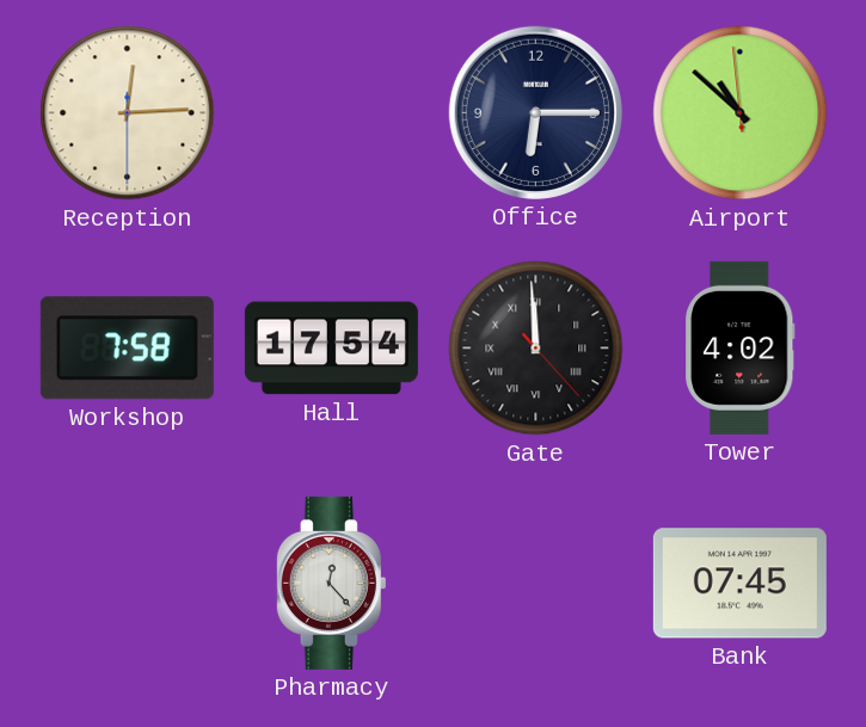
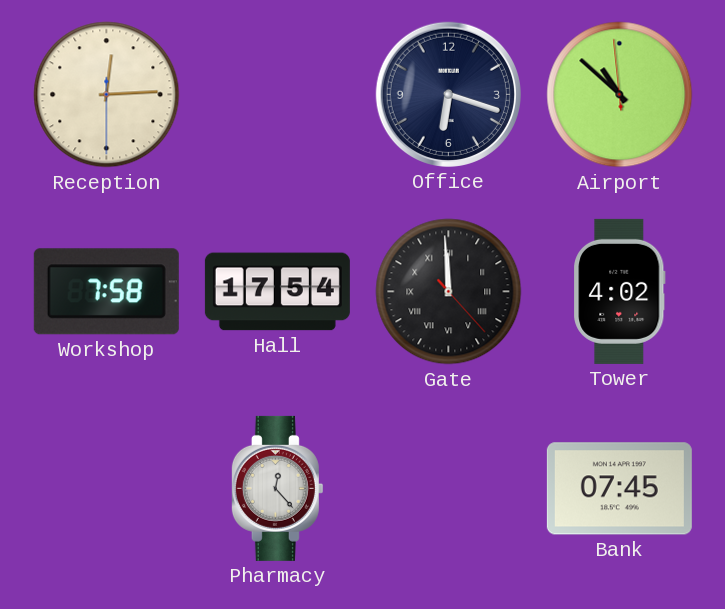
Office: 6:15 -> 6:18
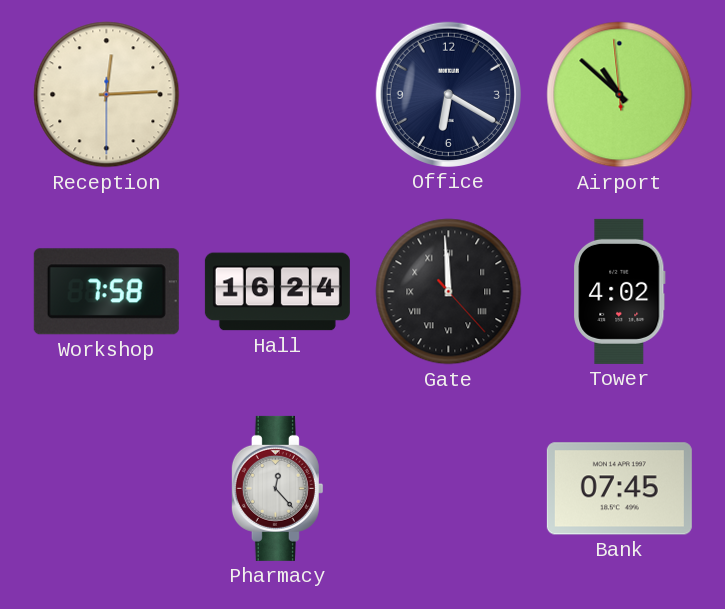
Office: 6:18 -> 6:20
Hall: 17:54 -> 16:24
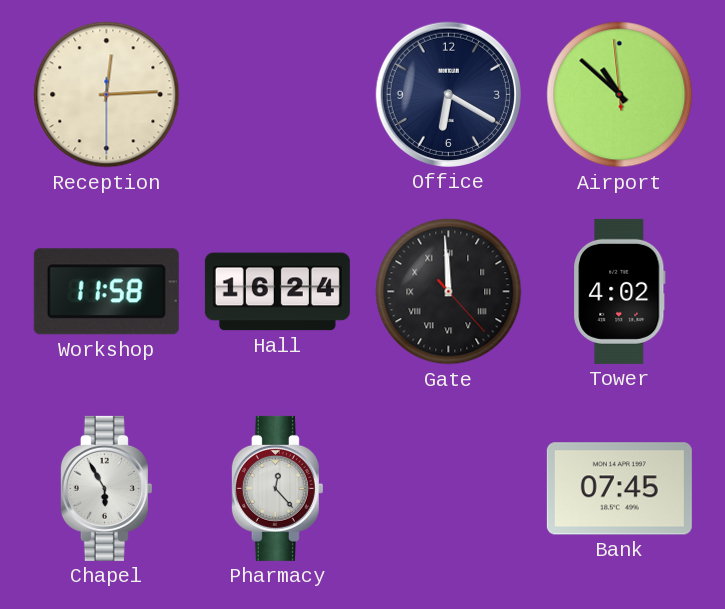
Workshop: 7:58 -> 11:58
Chapel: none -> 5:55
